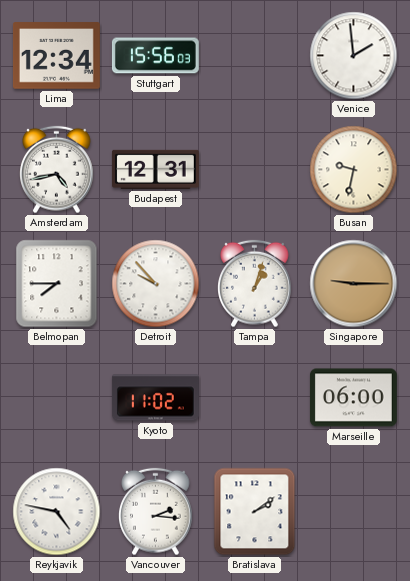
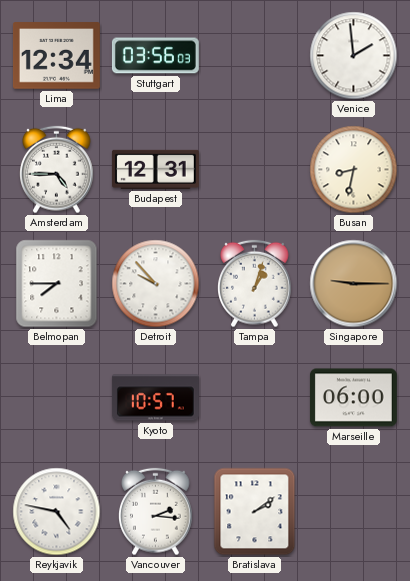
Stuttgart: 15:56 -> 03:56
Amsterdam: 4:43 -> 4:45
Busan: 9:32 -> 8:32
Kyoto: 11:02 -> 10:57
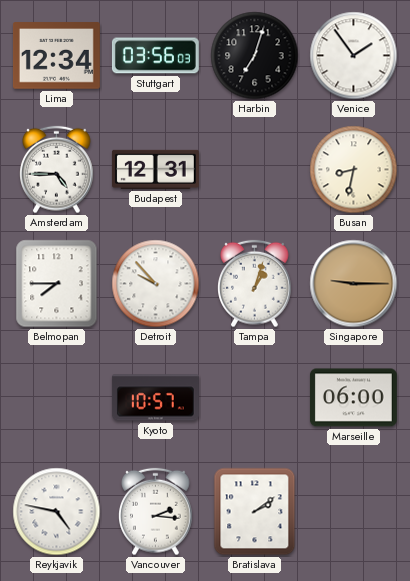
Harbin: none -> 7:03
Venice: 1:59 -> 1:54
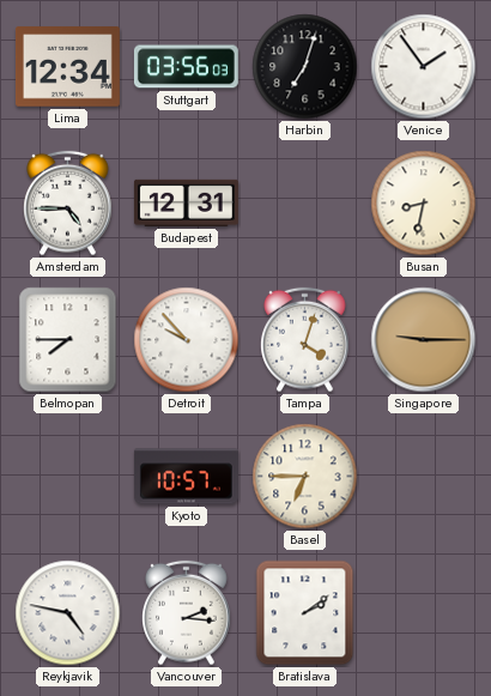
Tampa: 1:03 -> 4:03
Basel: none -> 6:45
Marseille: 06:00 -> none
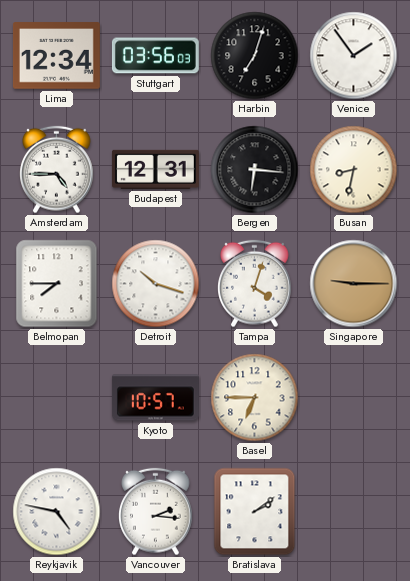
Bergen: none -> 6:16
Detroit: 9:53 -> 10:18
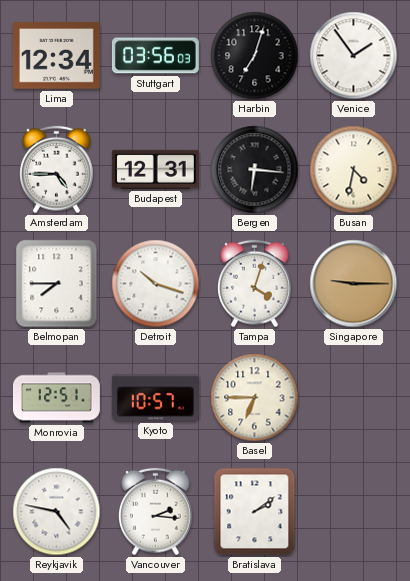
Busan: 8:32 -> 4:32
Monrovia: none -> 12:51
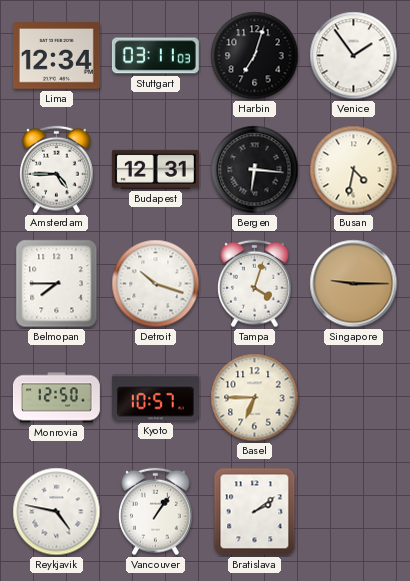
Stuttgart: 03:56 -> 03:11
Monrovia: 12:51 -> 12:50
Vancouver: 2:16 -> 1:06
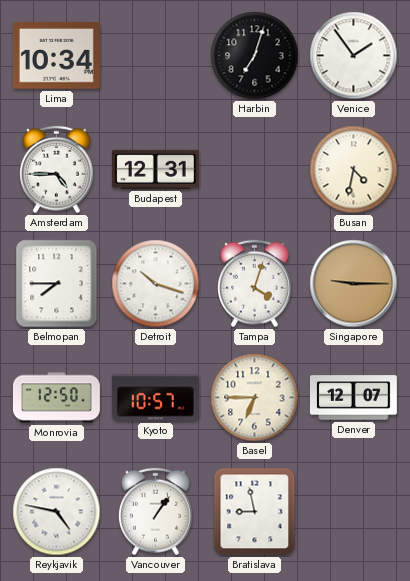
Lima: 12:34 -> 10:34
Stuttgart: 03:11 -> none
Bergen: 6:16 -> none
Denver: none -> 12:07
Bratislava: 2:09 -> 8:58
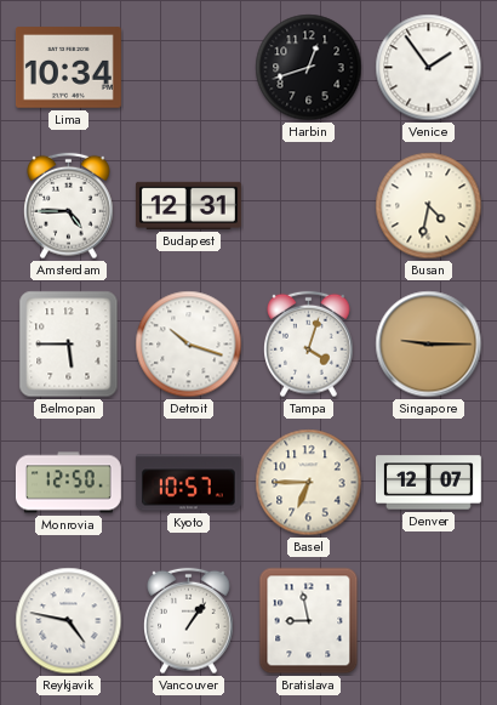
Harbin: 7:03 -> 12:42
Belmopan: 7:45 -> 5:45
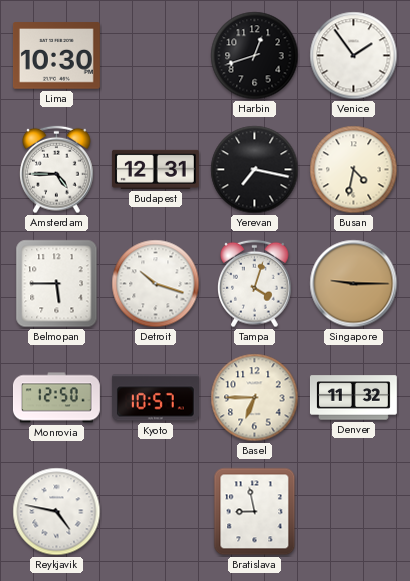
Lima: 10:34 -> 10:30
Yerevan: none -> 7:17
Denver: 12:07 -> 11:32
Vancouver: 1:06 -> none
